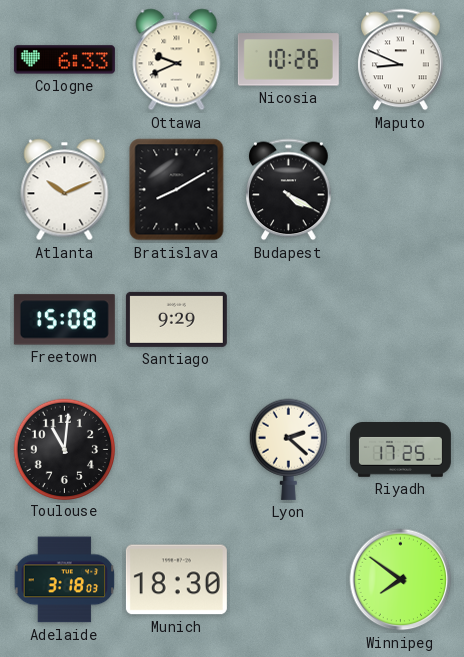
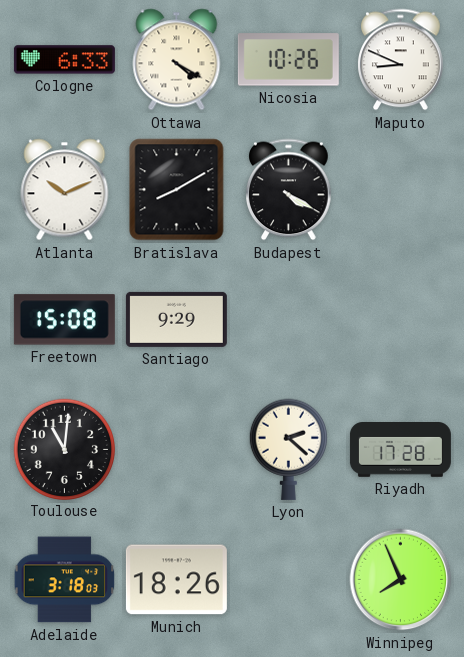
Ottawa: 9:41 -> 4:20
Riyadh: 17:25 -> 17:28
Munich: 18:30 -> 18:26
Winnipeg: 7:51 -> 7:56
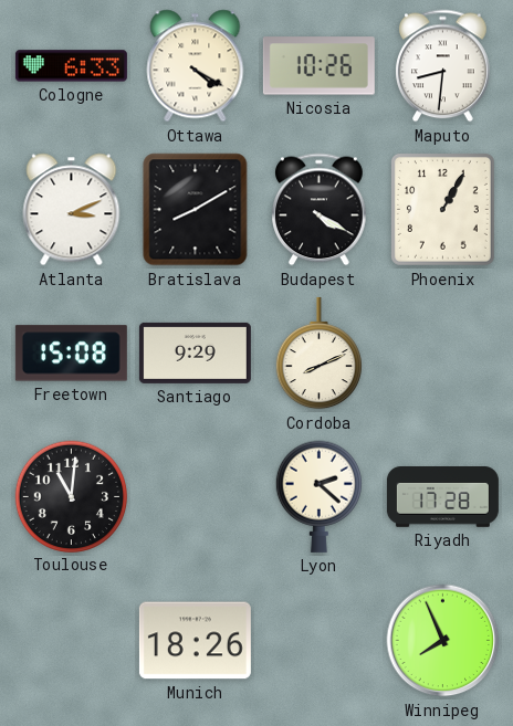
Maputo: 8:49 -> 8:31
Atlanta: 10:11 -> 3:11
Phoenix: none -> 1:05
Cordoba: none -> 8:11
Adelaide: 3:18 -> none
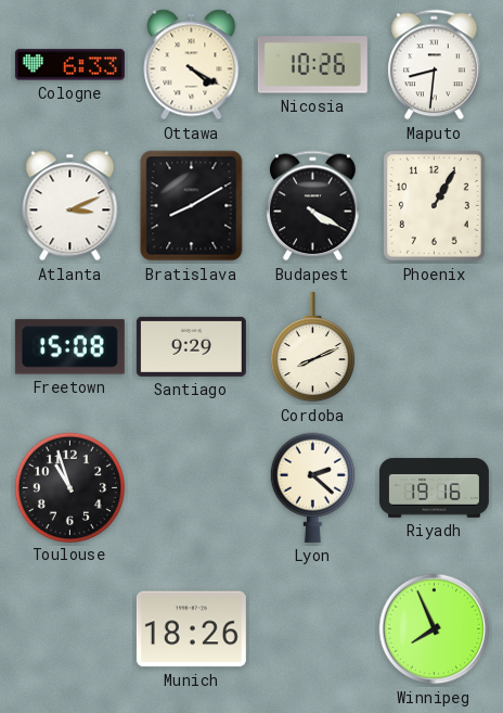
Toulouse: 11:01 -> 10:57
Riyadh: 17:28 -> 19:16
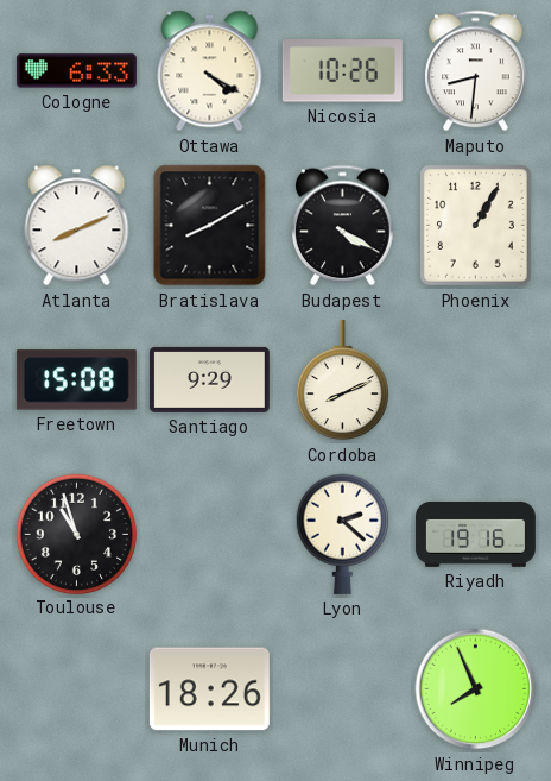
Atlanta: 3:11 -> 8:11
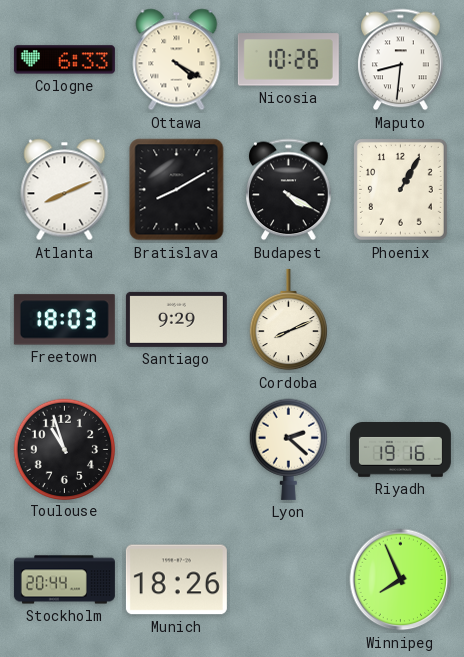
Freetown: 15:08 -> 18:03
Stockholm: none -> 20:44
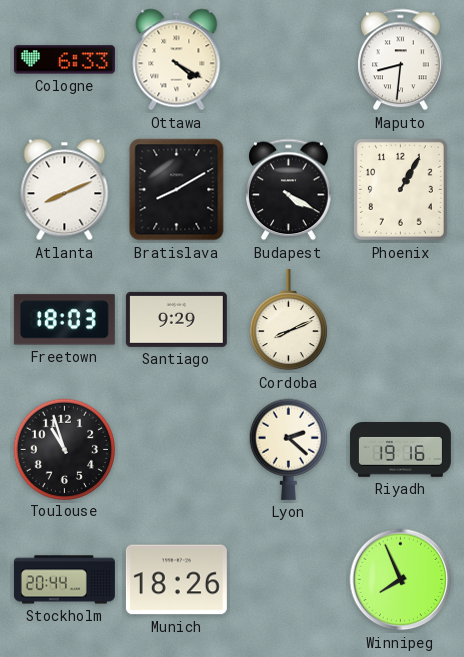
Nicosia: 10:26 -> none
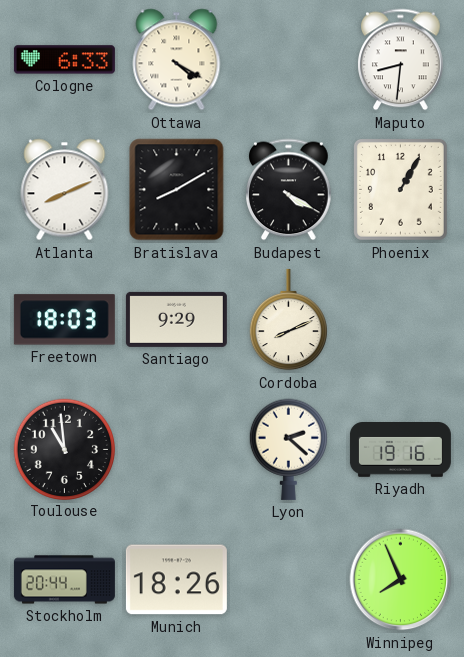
Toulouse: 10:57 -> 10:59
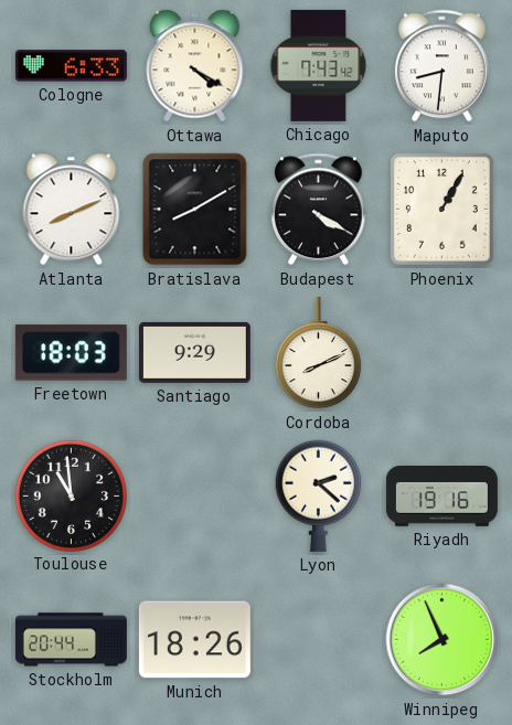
Chicago: none -> 7:43
